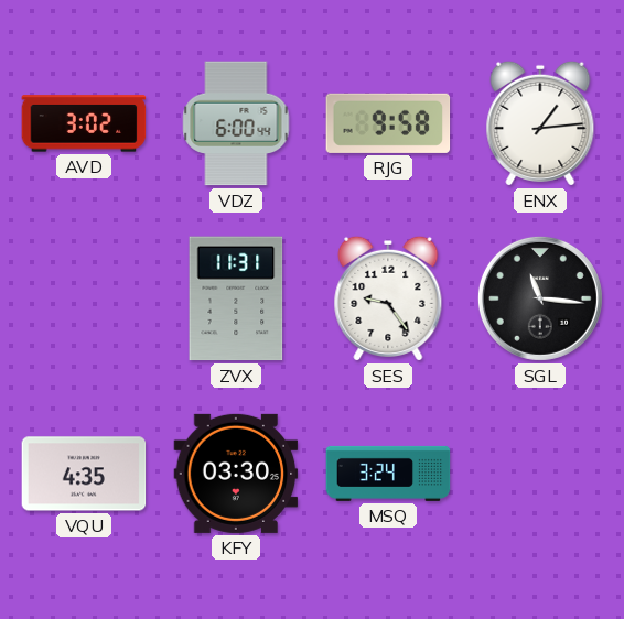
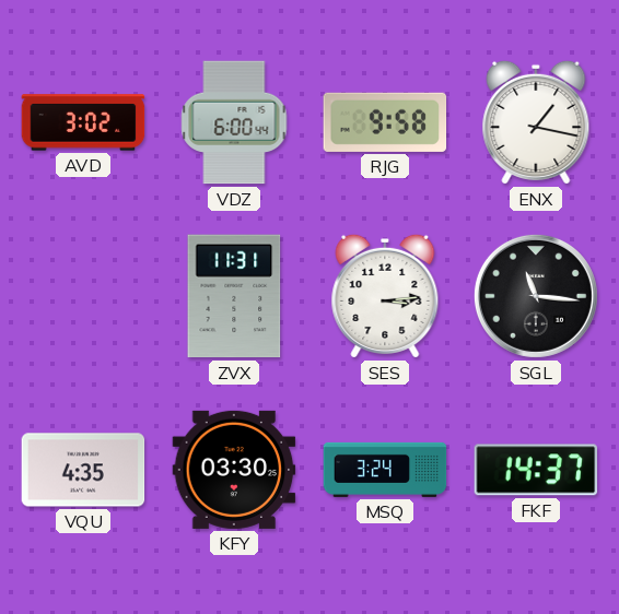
ENX: 1:14 -> 1:17
SES: 9:24 -> 3:14
FKF: none -> 14:37
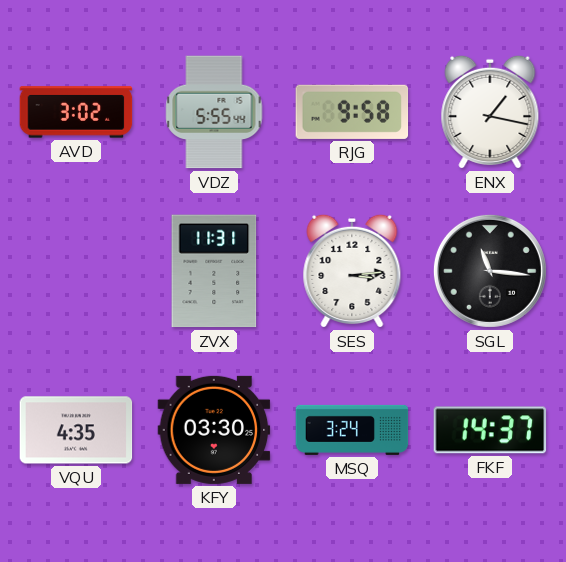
VDZ: 6:00 -> 5:55
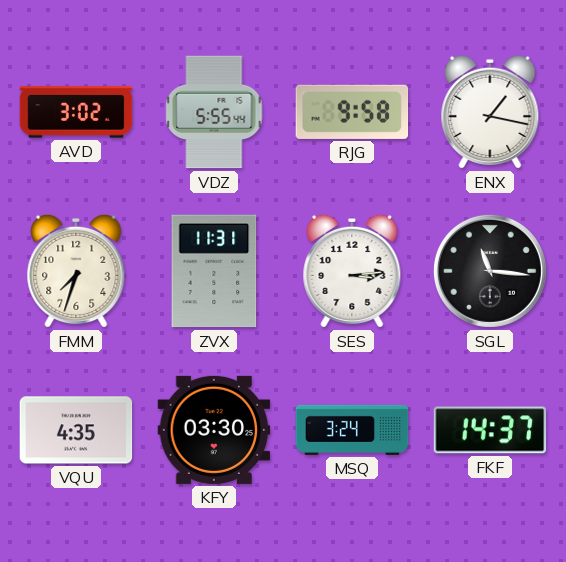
FMM: none -> 7:33
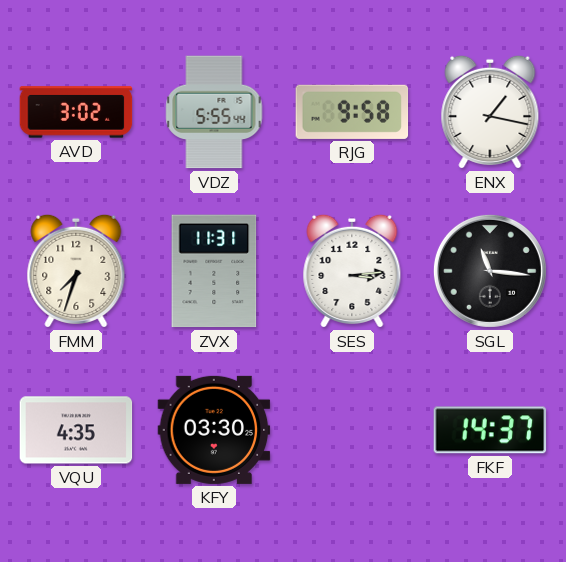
MSQ: 3:24 -> none
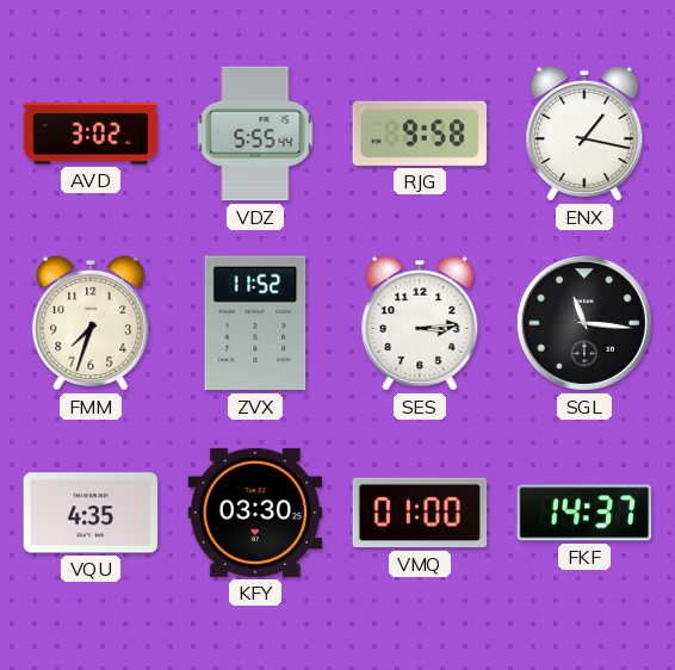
ZVX: 11:31 -> 11:52
VMQ: none -> 01:00
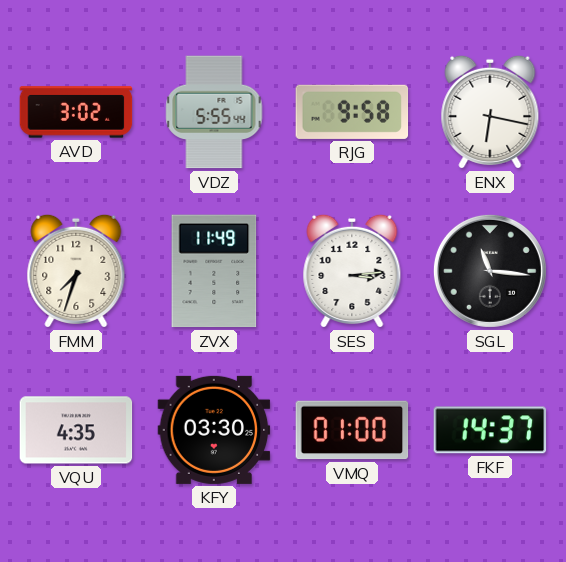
ENX: 1:17 -> 6:17
ZVX: 11:52 -> 11:49
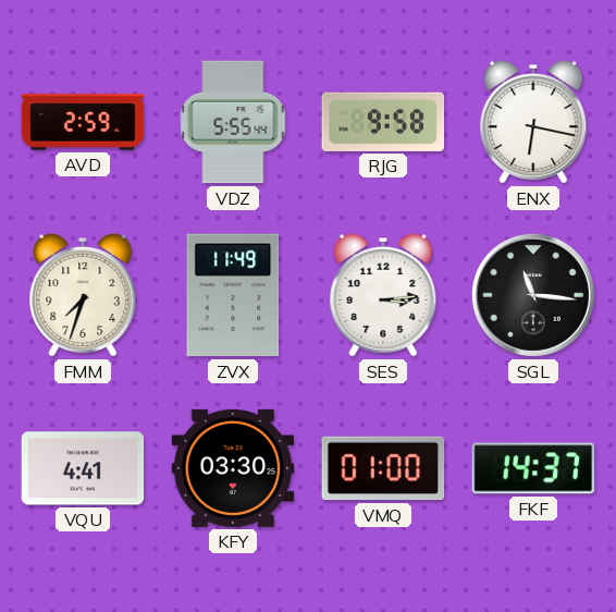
AVD: 3:02 -> 2:59
VQU: 4:35 -> 4:41
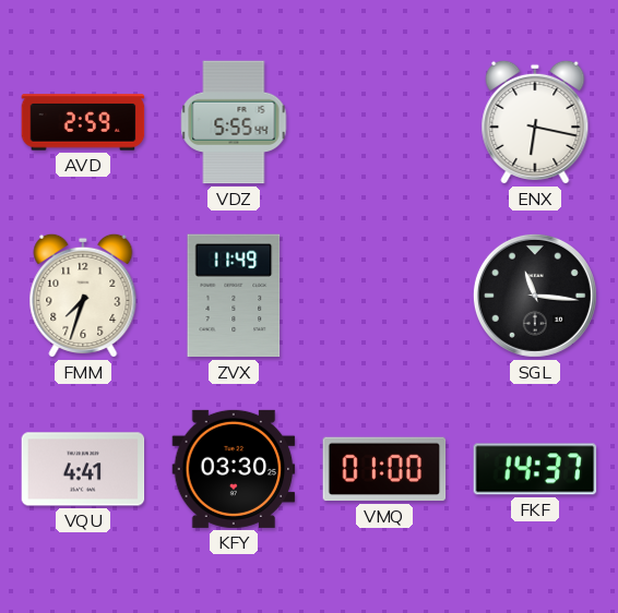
RJG: 9:58 -> none
SES: 3:14 -> none
